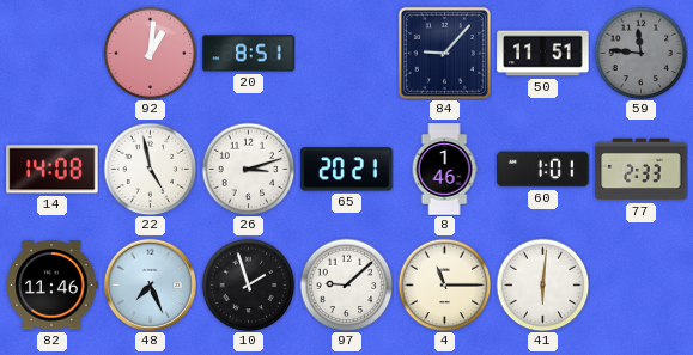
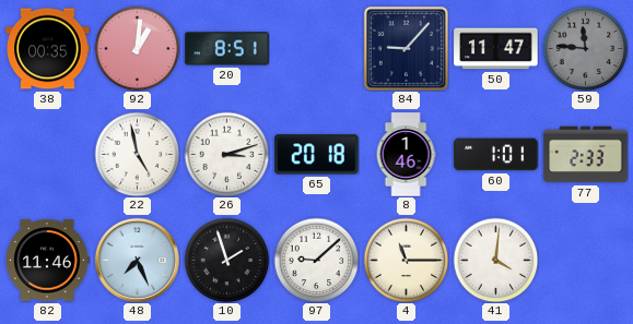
38: none -> 00:35
50: 11:51 -> 11:47
14: 14:08 -> none
65: 20:21 -> 20:18
41: 6:01 -> 4:01
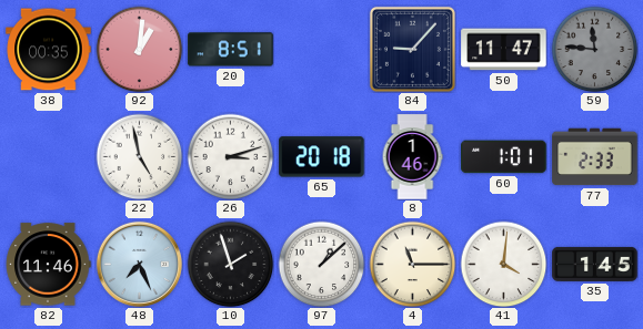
97: 9:08 -> 1:08
35: none -> 1:45
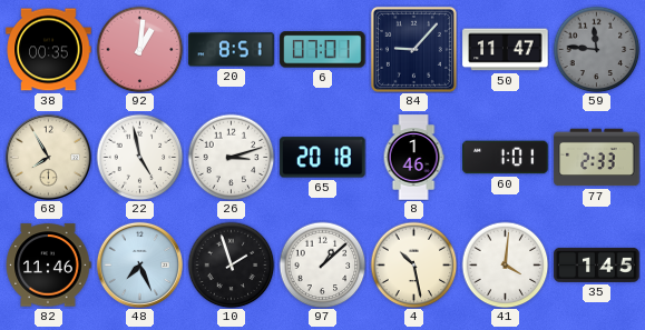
6: none -> 07:01
68: none -> 7:55
4: 11:15 -> 10:28
